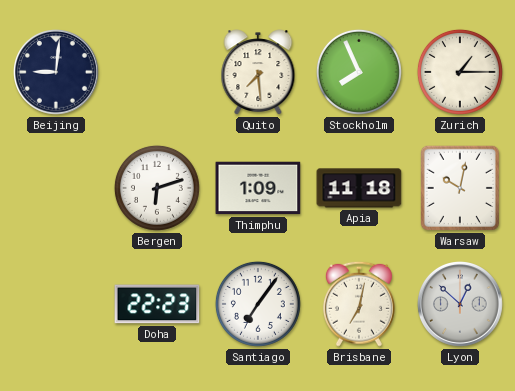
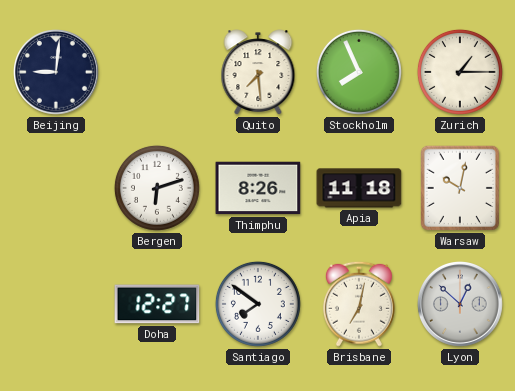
Thimphu: 1:09 -> 8:26
Doha: 22:23 -> 12:27
Santiago: 7:06 -> 7:51
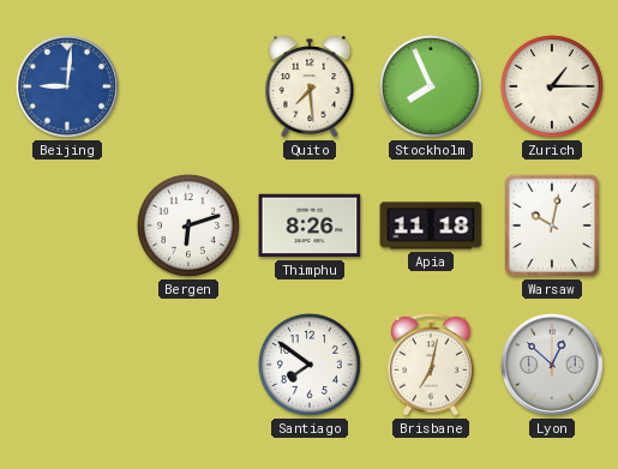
Beijing dial: navy -> blue
Doha: 12:27 -> none
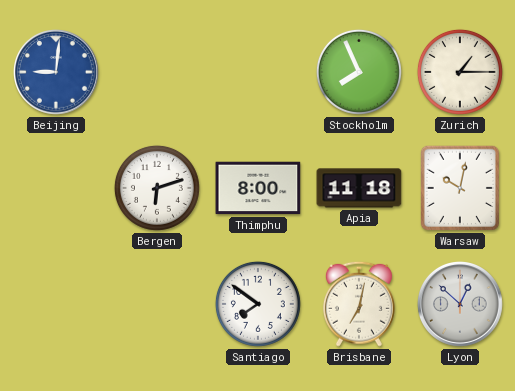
Quito: 7:29 -> none
Thimphu: 8:26 -> 8:00
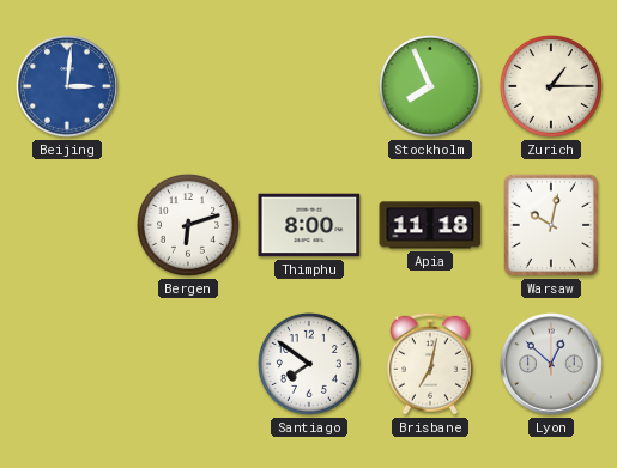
Beijing: 9:01 -> 3:01
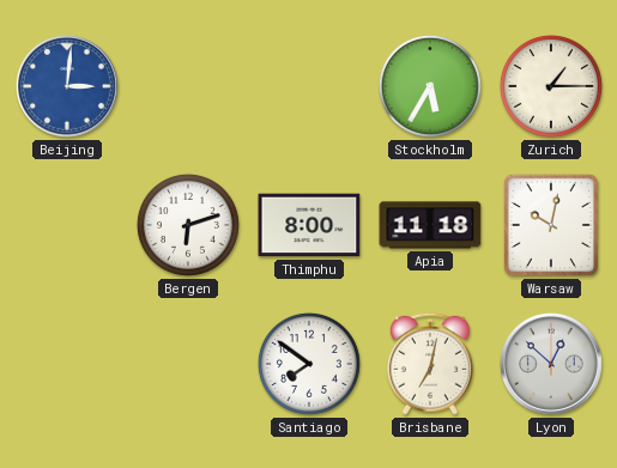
Stockholm: 7:56 -> 5:35
